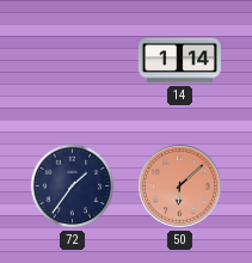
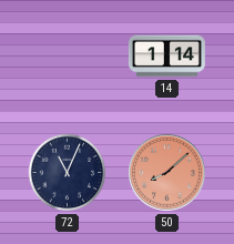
72: 1:36 -> 11:04
50: 6:08 -> 8:08
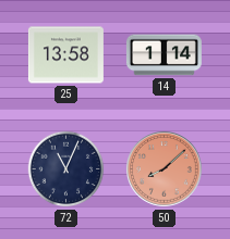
25: none -> 13:58
